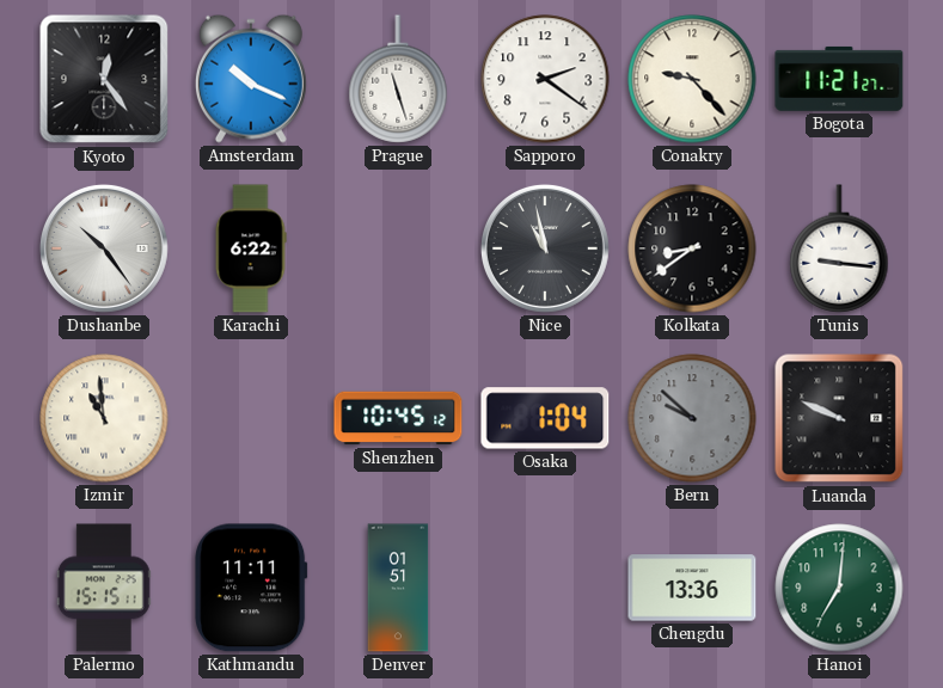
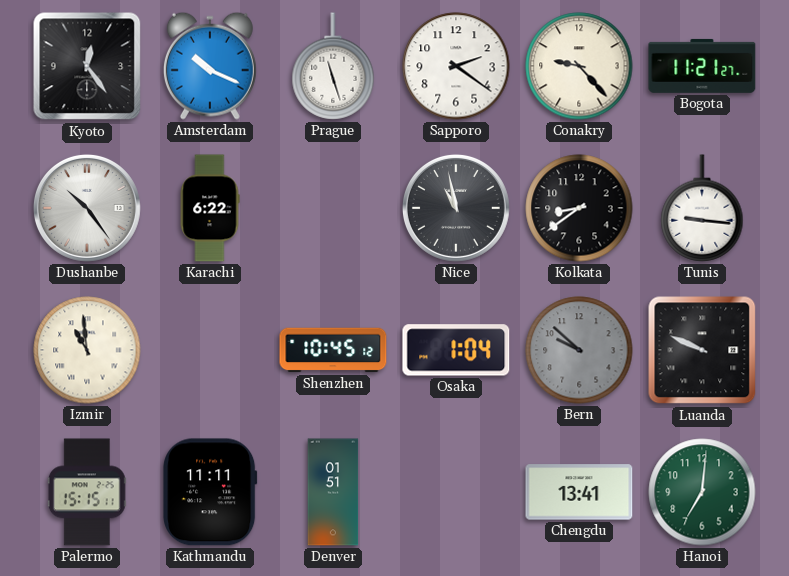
Chengdu: 13:36 -> 13:41
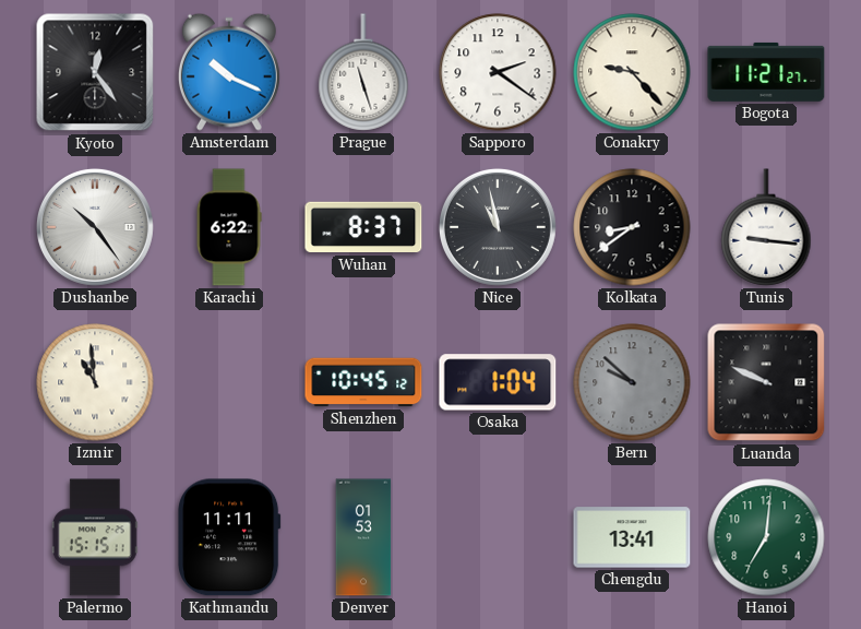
Wuhan: none -> 8:37
Denver: 01:51 -> 01:53
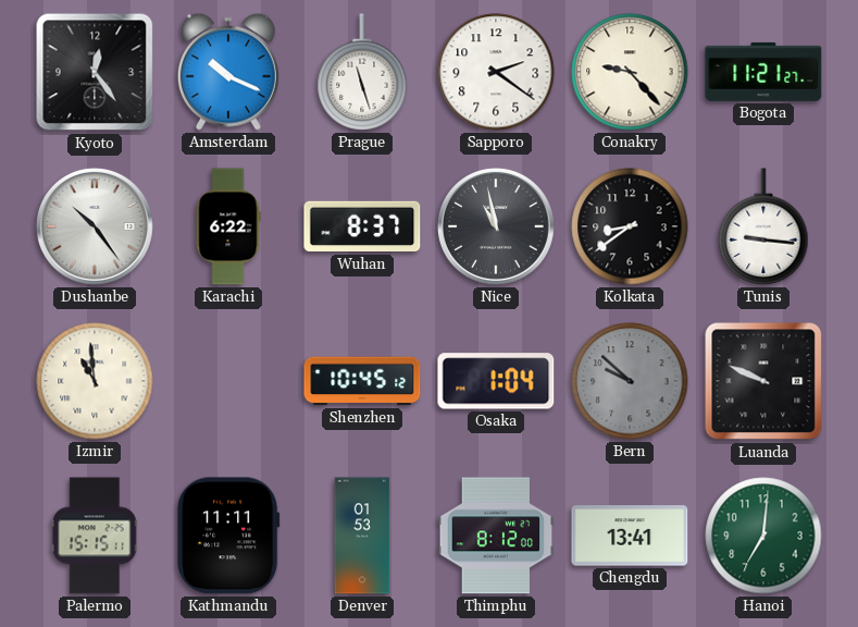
Thimphu: none -> 8:12
